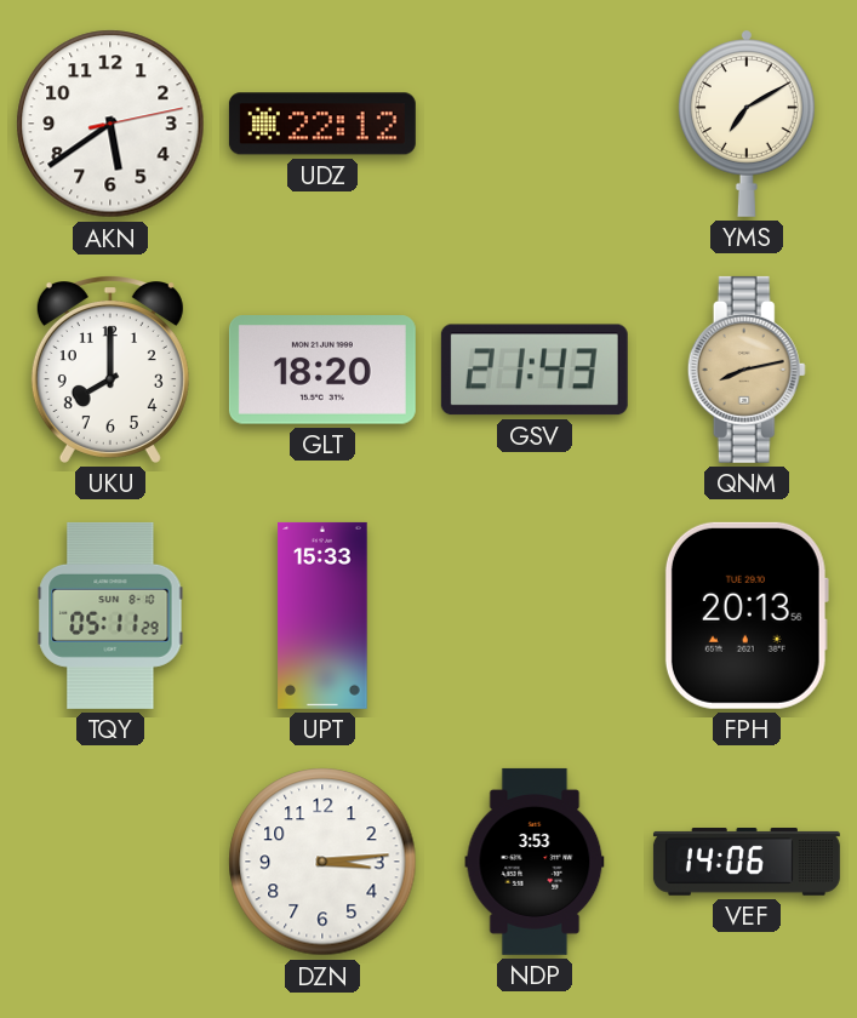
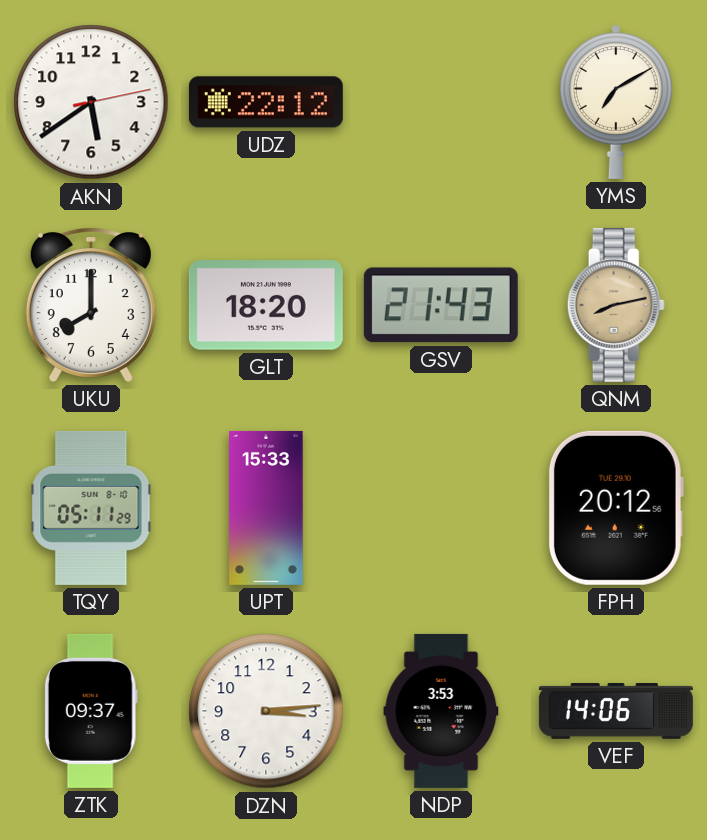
FPH: 20:13 -> 20:12
ZTK: none -> 09:37
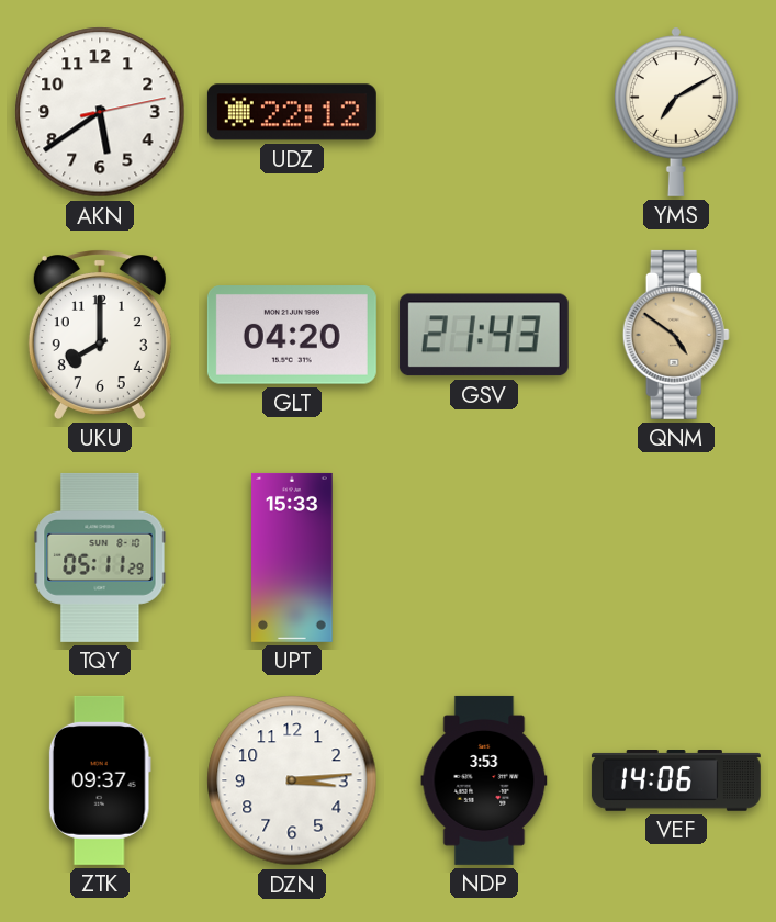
GLT: 18:20 -> 04:20
QNM: 8:13 -> 4:51
FPH: 20:12 -> none
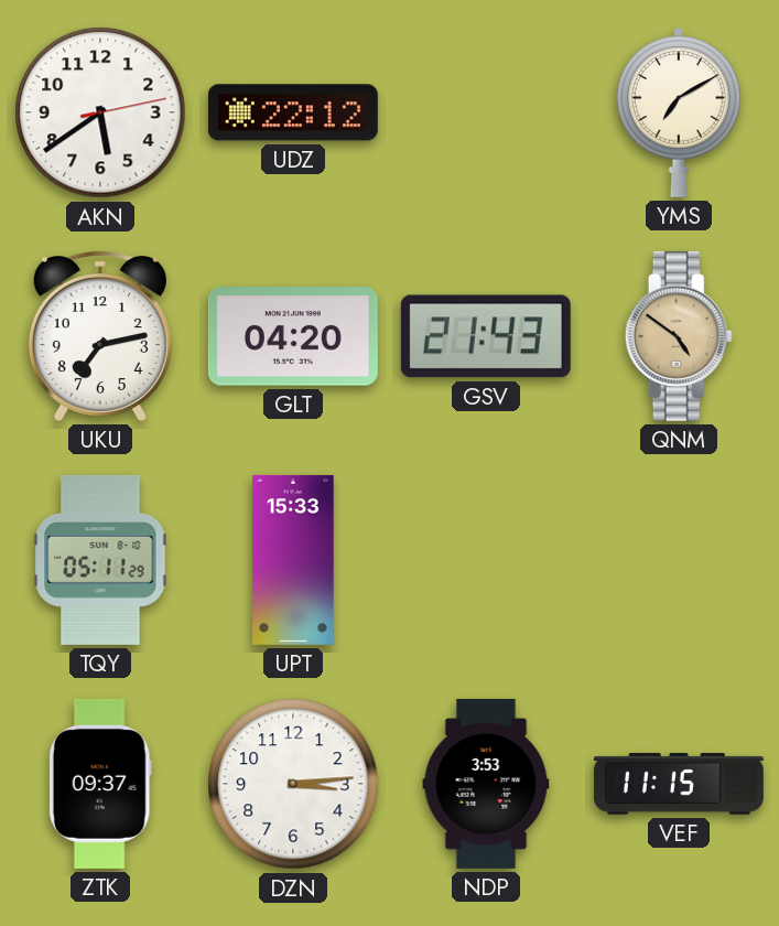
UKU: 8:00 -> 7:13
VEF: 14:06 -> 11:15
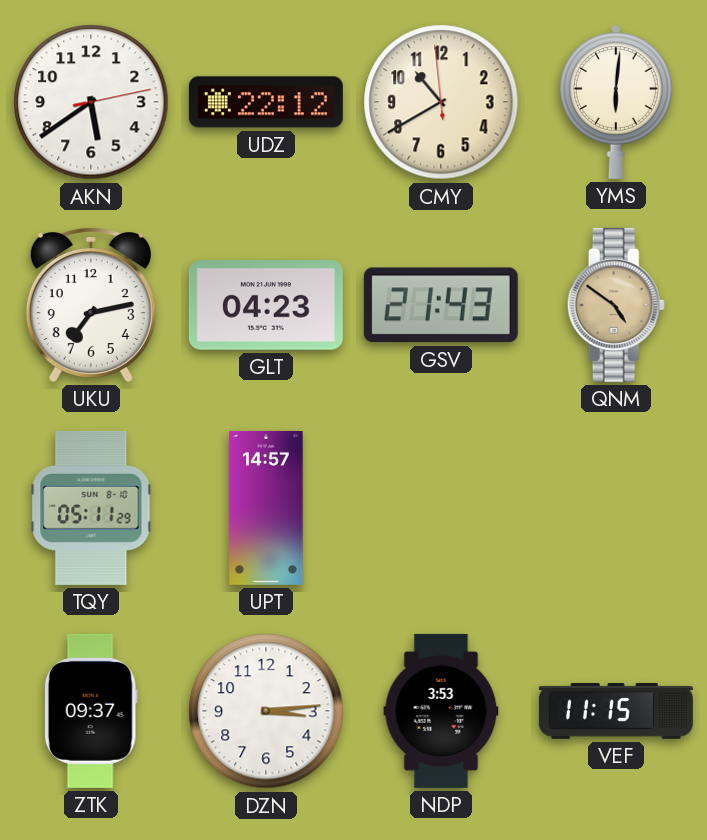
CMY: none -> 10:39
YMS: 7:10 -> 6:01
GLT: 04:20 -> 04:23
UPT: 15:33 -> 14:57
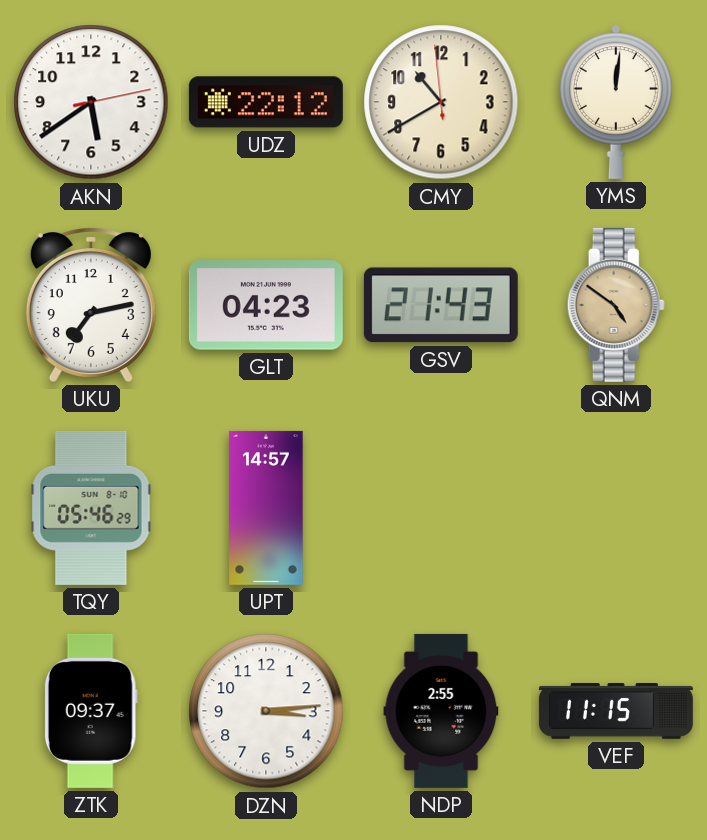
YMS: 6:01 -> 12:01
TQY: 05:11 -> 05:46
NDP: 3:53 -> 2:55
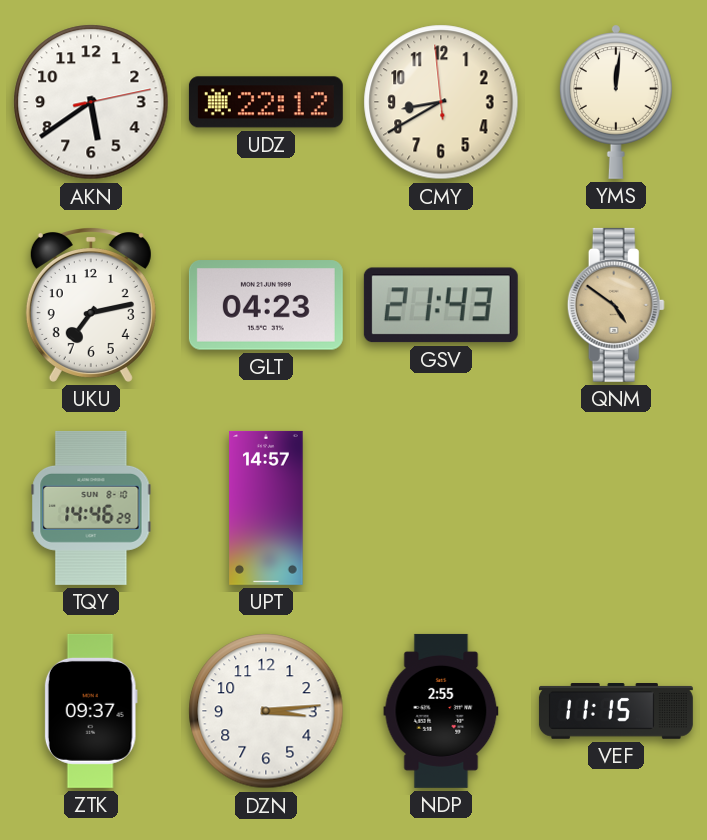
CMY: 10:39 -> 8:39
TQY: 05:46 -> 14:46
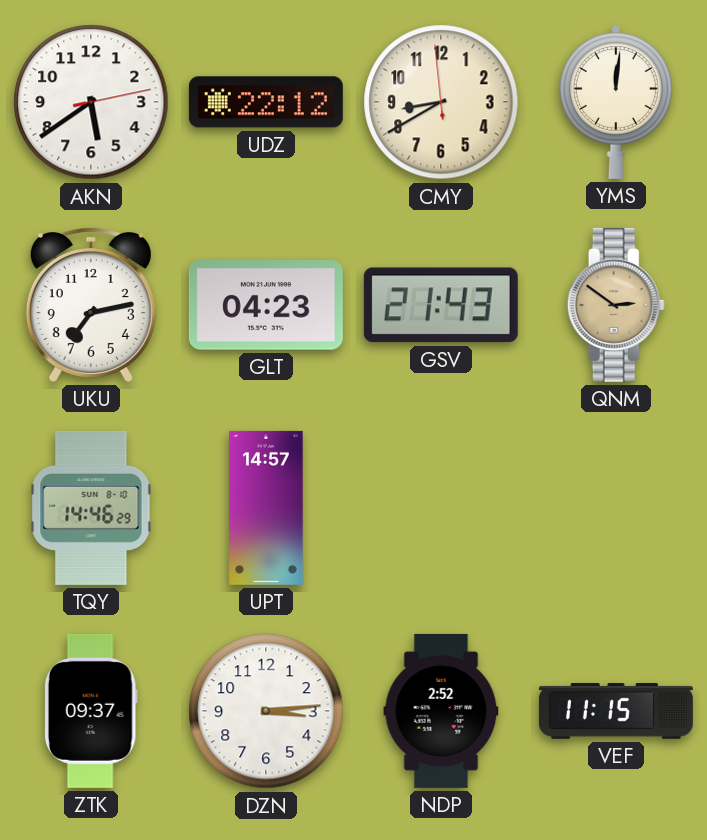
QNM: 4:51 -> 2:51
NDP: 2:55 -> 2:52
